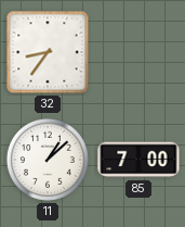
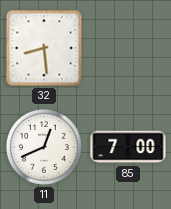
32: 8:36 -> 8:29
11: 1:08 -> 12:41
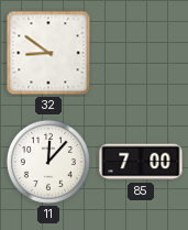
32: 8:29 -> 8:51
11: 12:41 -> 12:07
